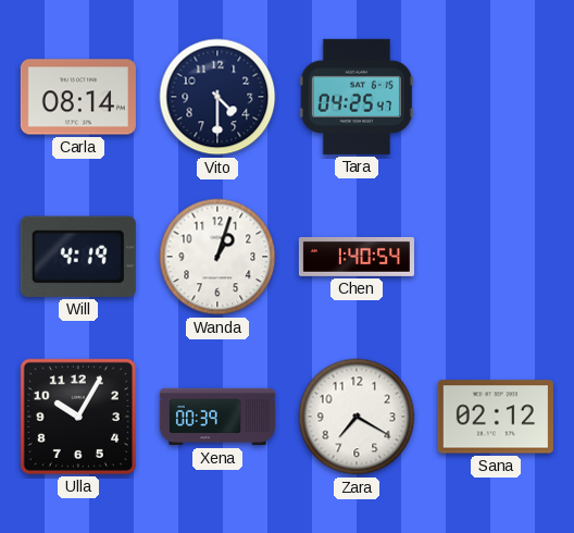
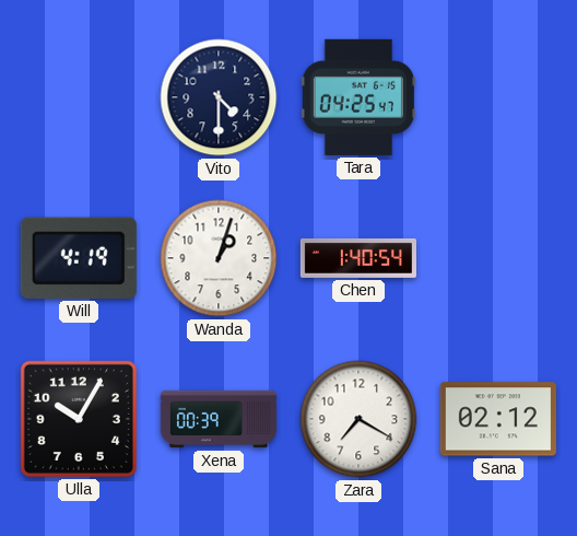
Carla: 08:14 -> none
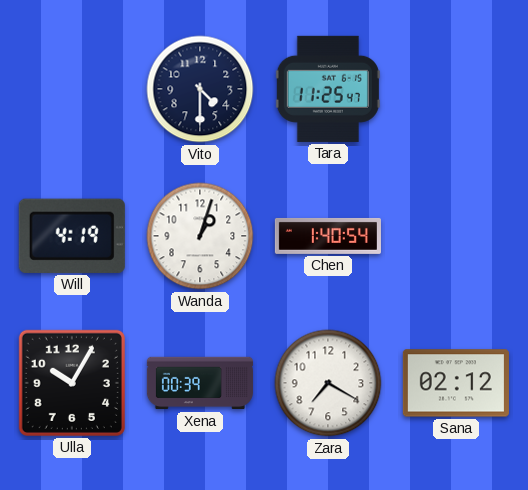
Tara: 04:25 -> 11:25
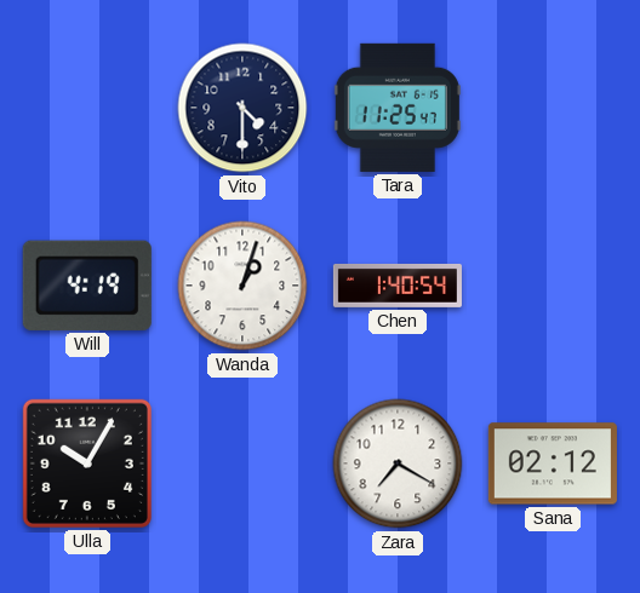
Xena: 00:39 -> none
